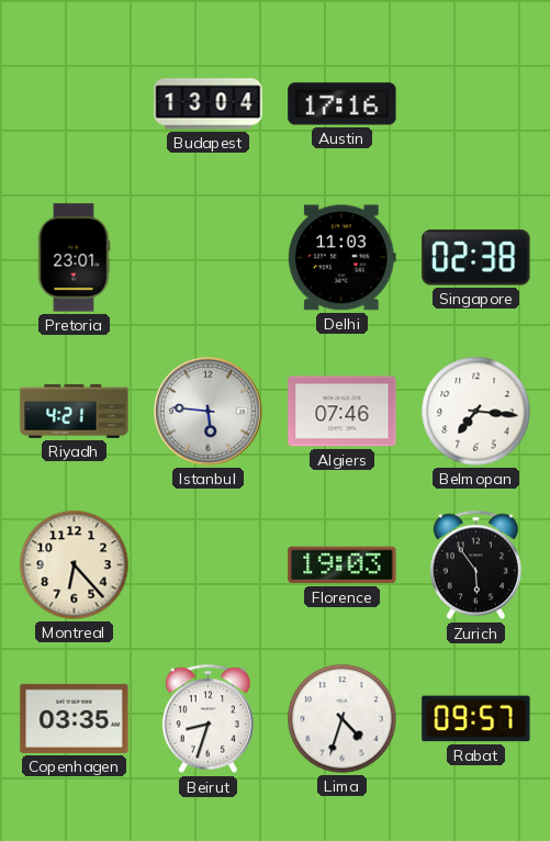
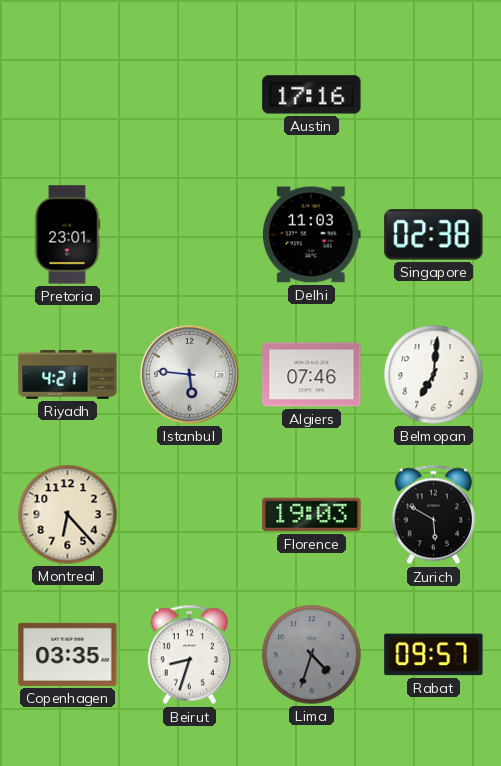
Budapest: 13:04 -> none
Belmopan: 7:16 -> 7:01
Zurich: 5:54 -> 5:50
Lima dial: white -> grey
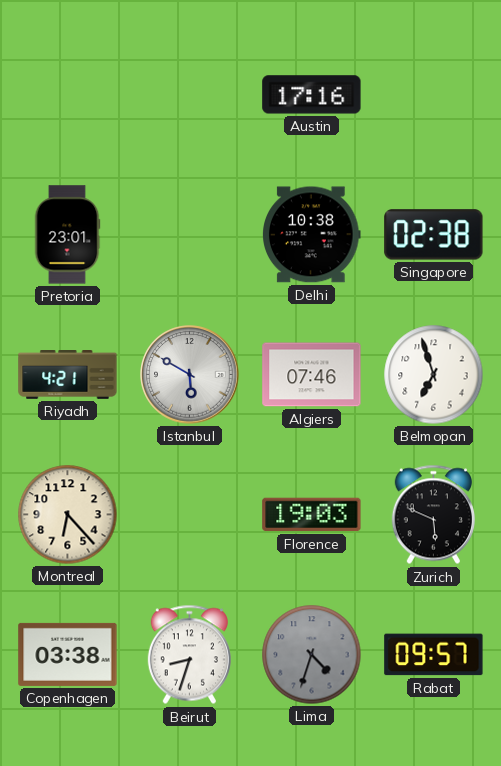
Delhi: 11:03 -> 10:38
Istanbul: 5:46 -> 5:50
Belmopan: 7:01 -> 6:57
Zurich: 5:50 -> 5:49
Copenhagen: 03:35 -> 03:38
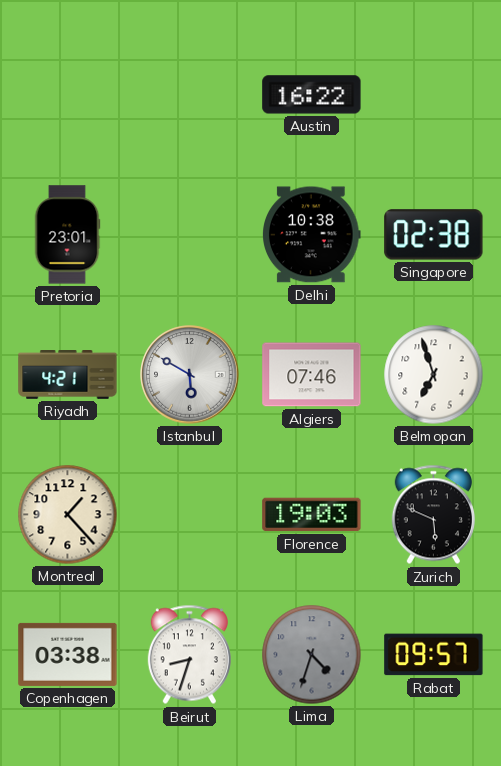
Austin: 17:16 -> 16:22
Montreal: 6:23 -> 1:23
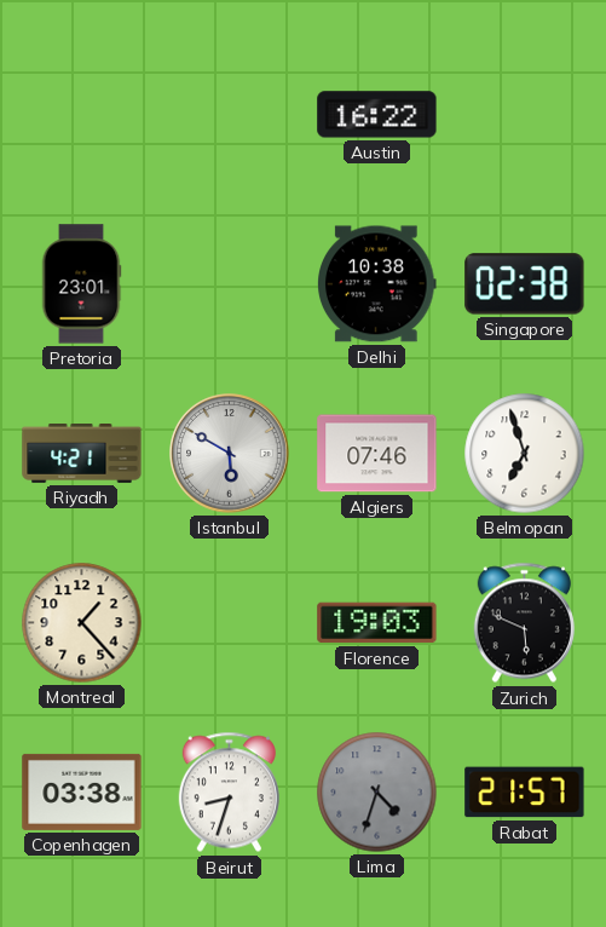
Rabat: 09:57 -> 21:57
